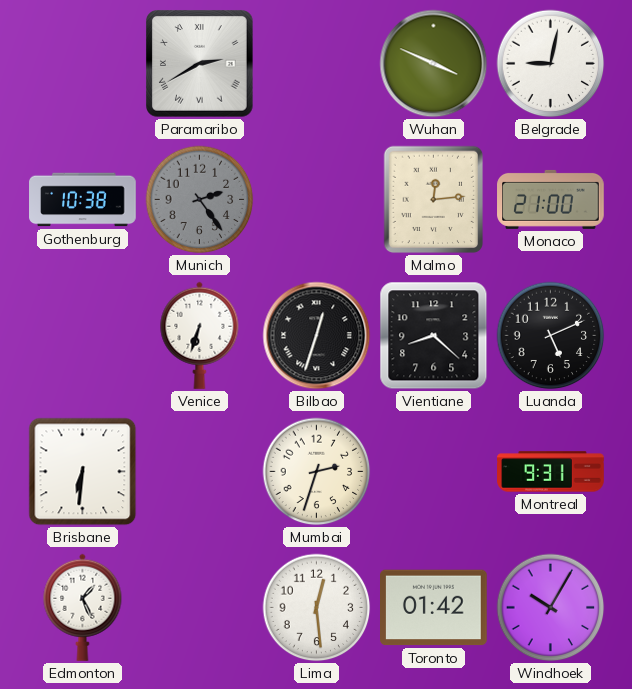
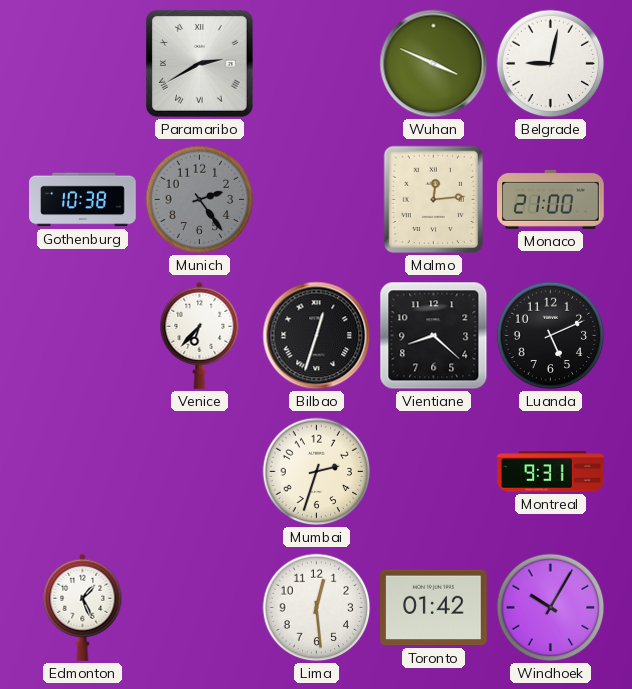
Venice: 6:33 -> 6:37
Brisbane: 6:31 -> none
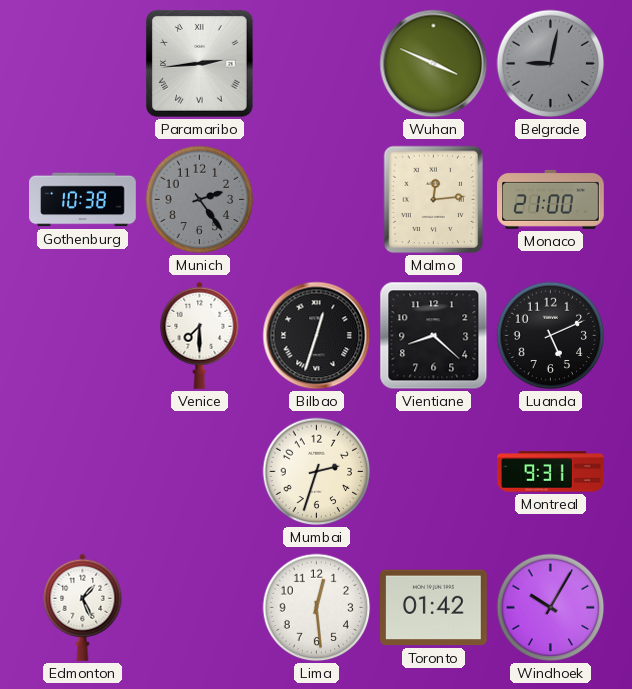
Paramaribo: 2:40 -> 2:44
Belgrade dial: white -> grey
Venice: 6:37 -> 7:30
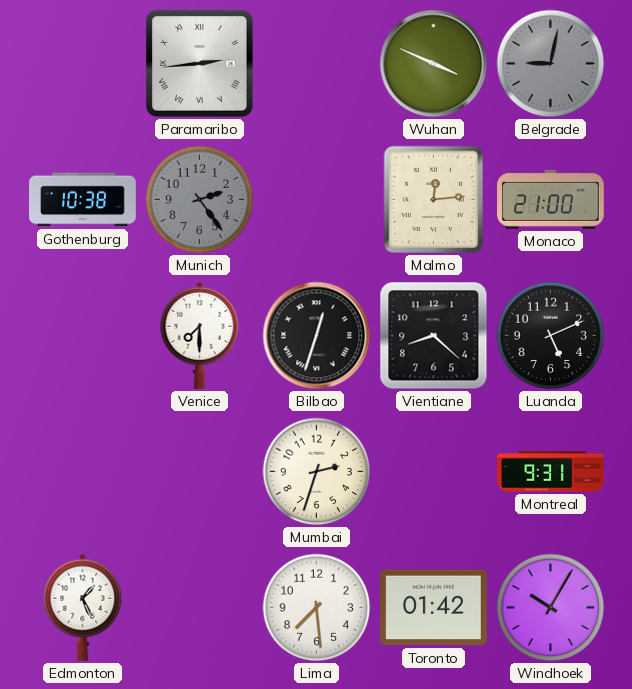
Lima: 12:29 -> 7:29
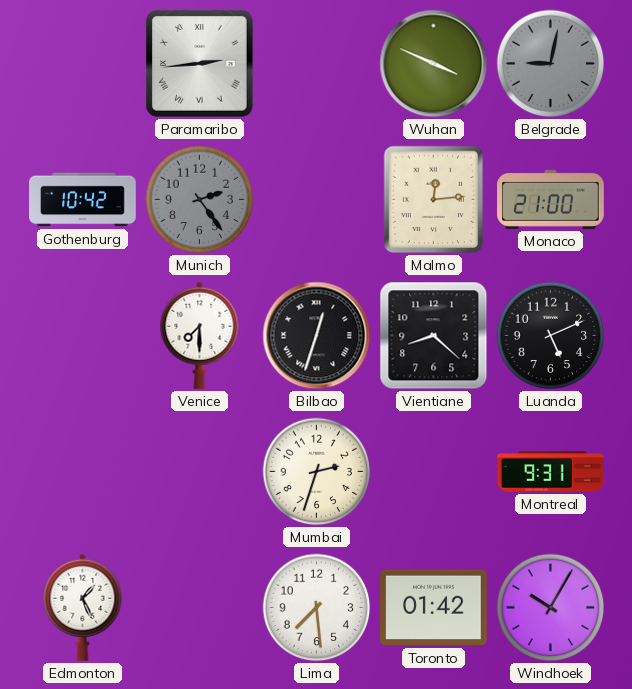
Gothenburg: 10:38 -> 10:42
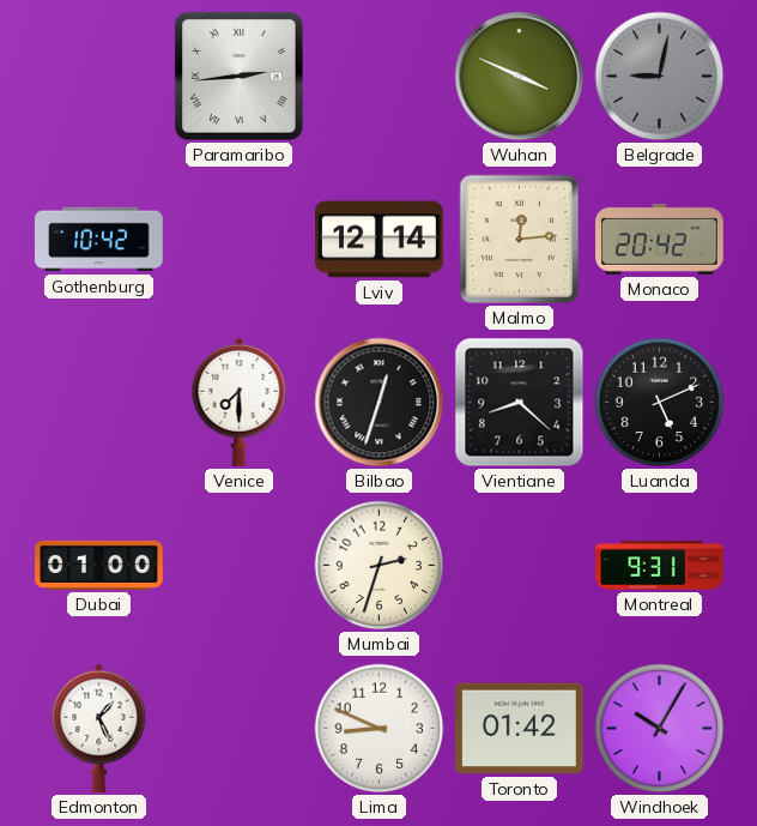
Munich: 2:24 -> none
Lviv: none -> 12:14
Monaco: 21:00 -> 20:42
Dubai: none -> 01:00
Lima: 7:29 -> 8:49
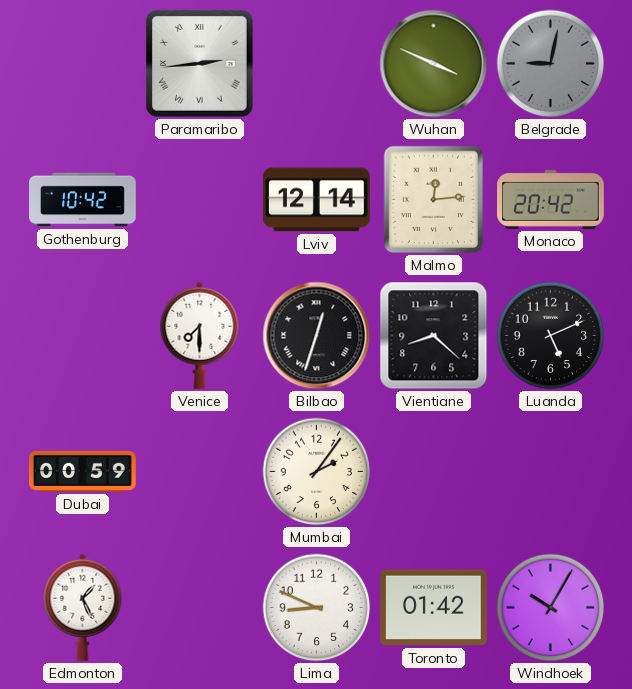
Dubai: 01:00 -> 00:59
Mumbai: 2:33 -> 2:06
Montreal: 9:31 -> none
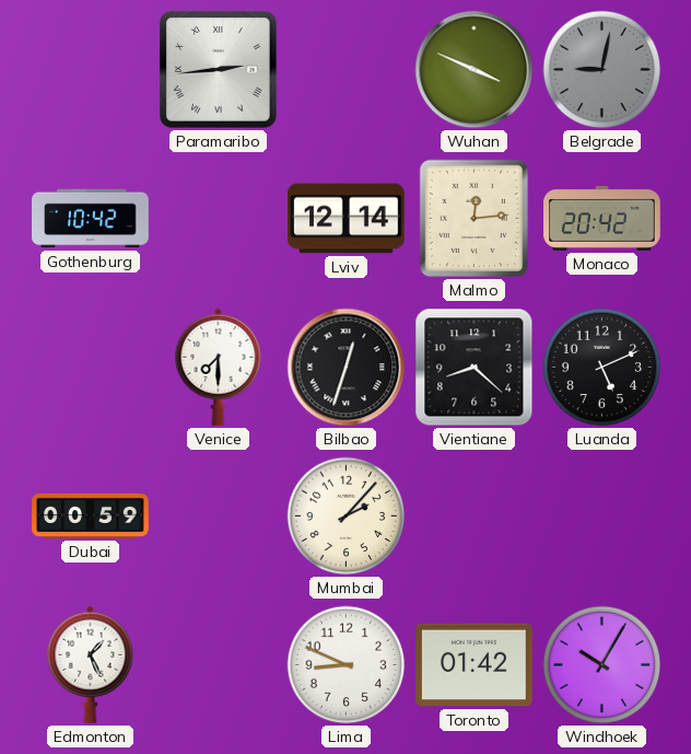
Mumbai: 2:06 -> 2:07
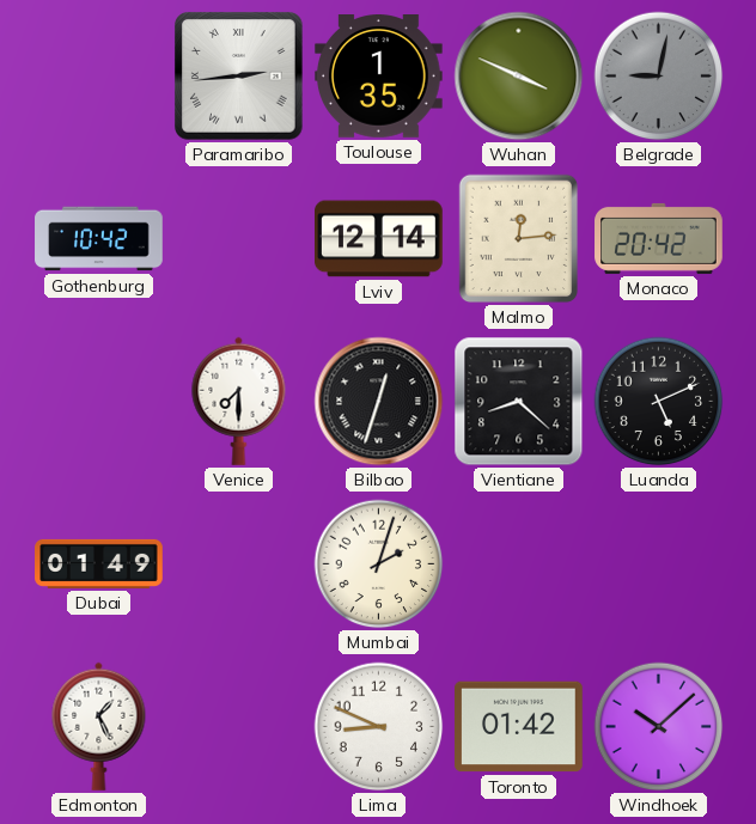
Toulouse: none -> 1:35
Dubai: 00:59 -> 01:49
Mumbai: 2:07 -> 2:03
Windhoek: 10:05 -> 10:08
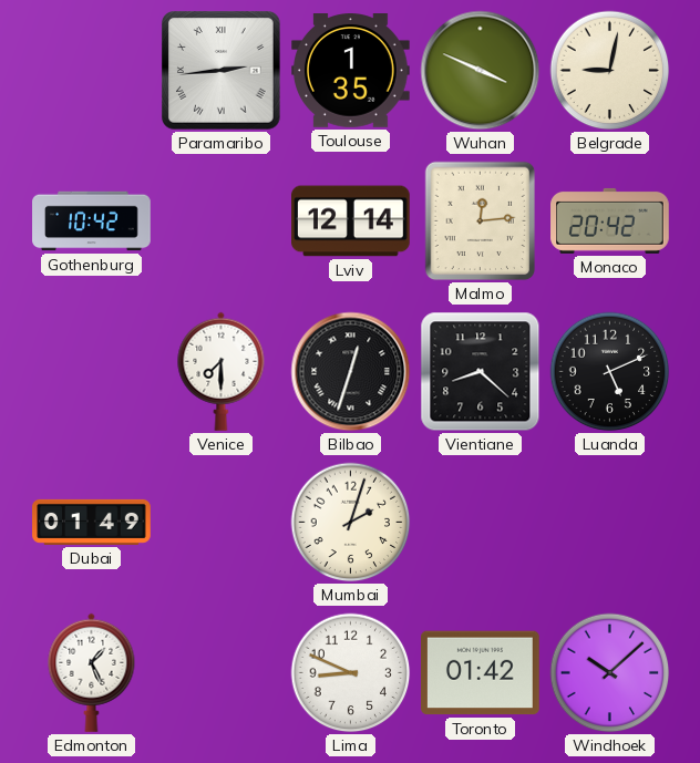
Belgrade dial: grey -> cream
